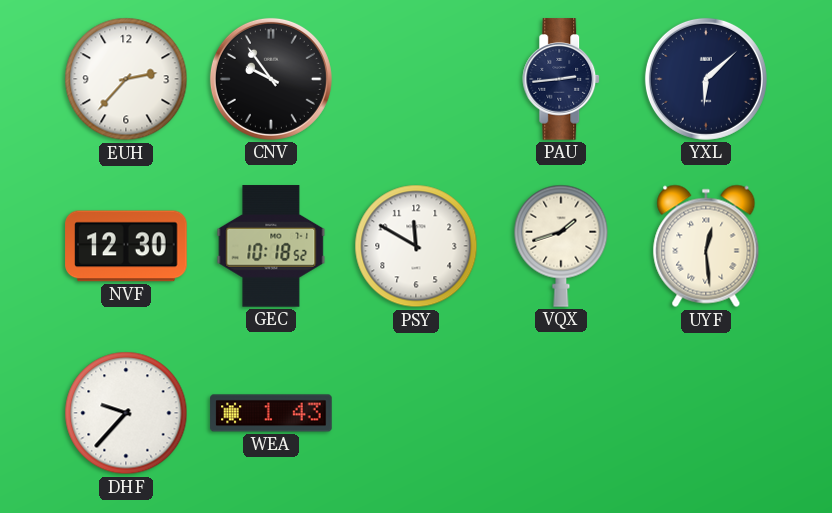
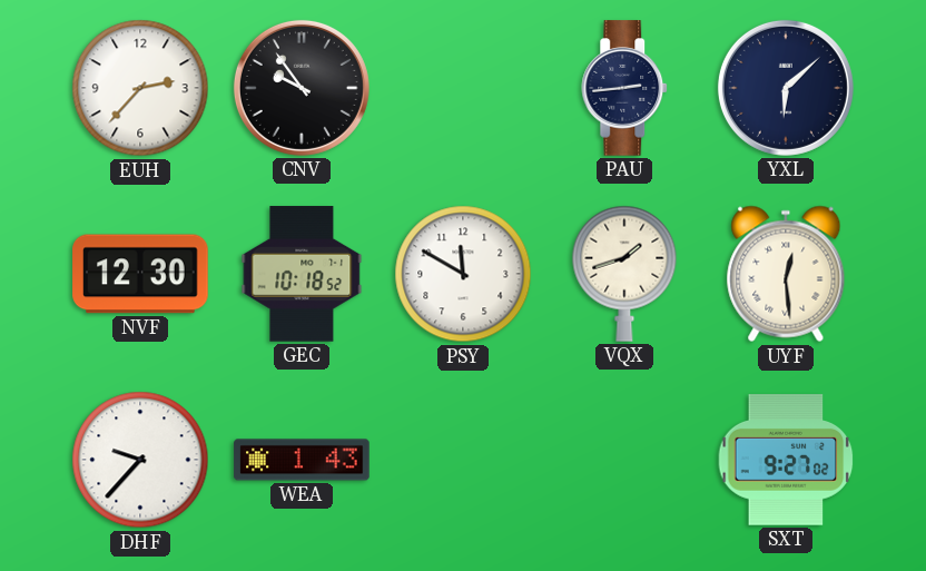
SXT: none -> 9:27
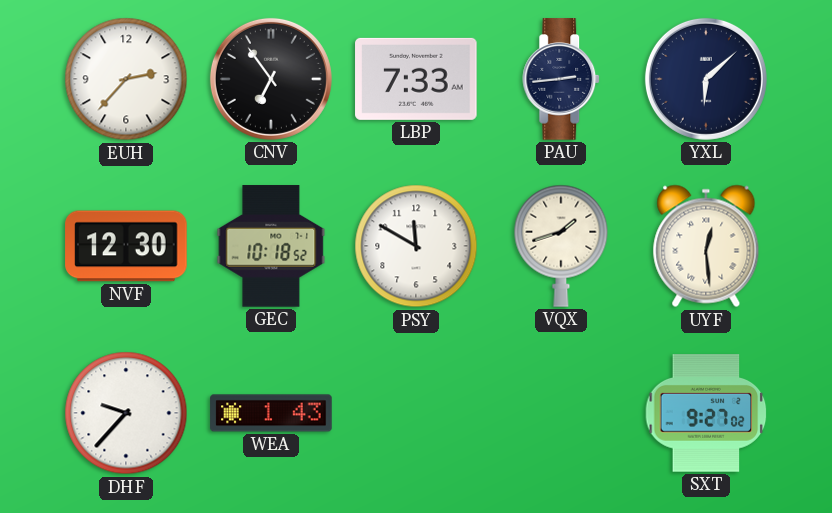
CNV: 9:54 -> 6:54
LBP: none -> 7:33
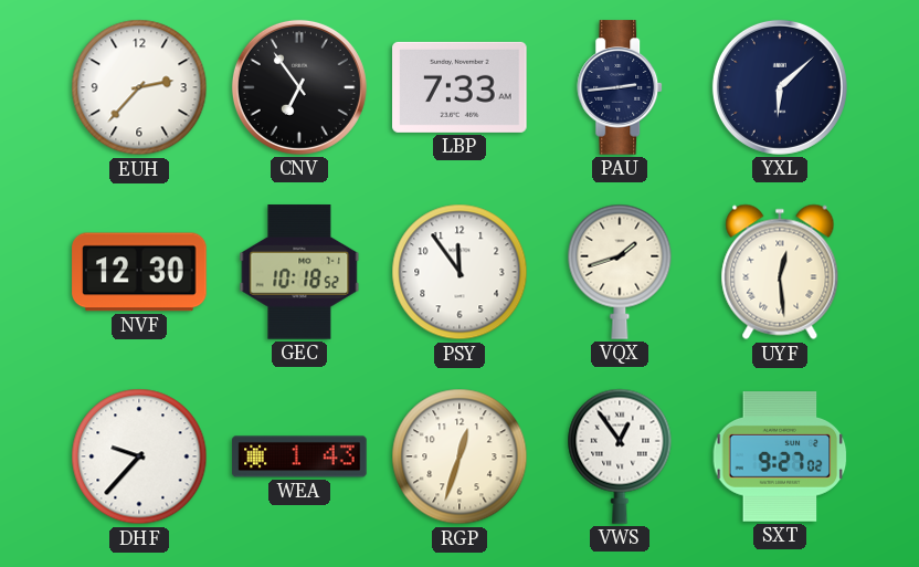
PSY: 11:50 -> 11:54
RGP: none -> 12:33
VWS: none -> 12:54
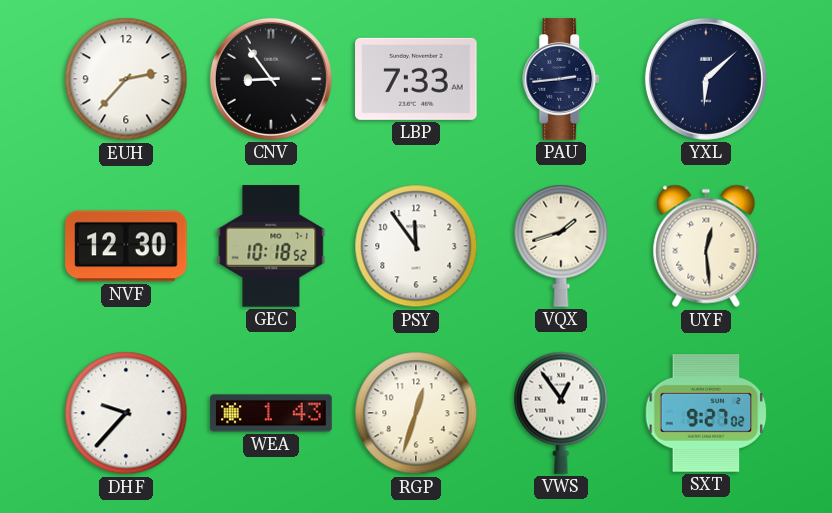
CNV: 6:54 -> 8:54
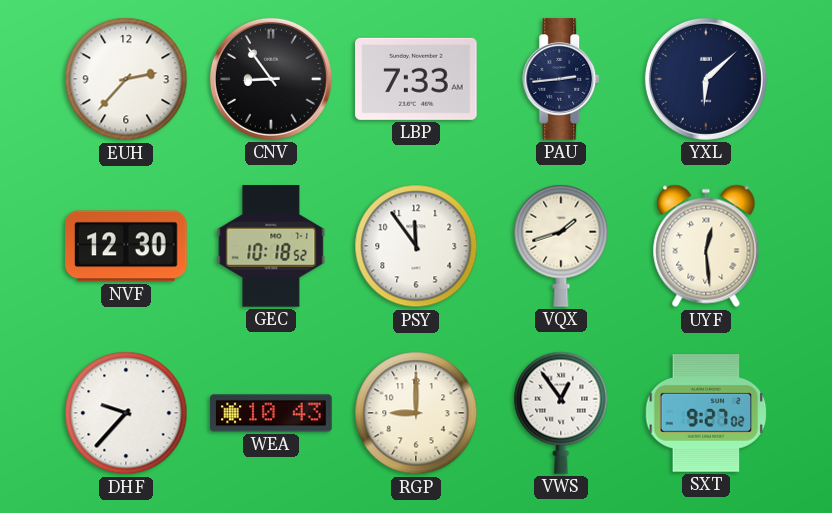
WEA: 1:43 -> 10:43
RGP: 12:33 -> 9:00
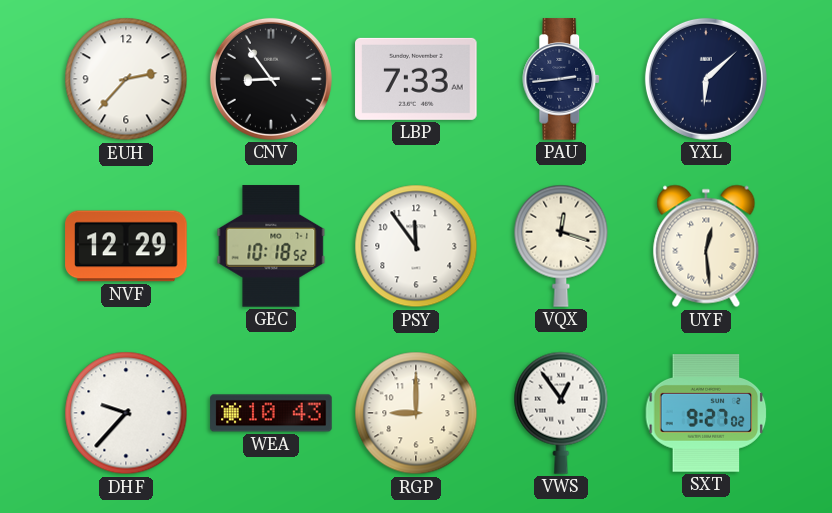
NVF: 12:30 -> 12:29
VQX: 1:42 -> 12:18
